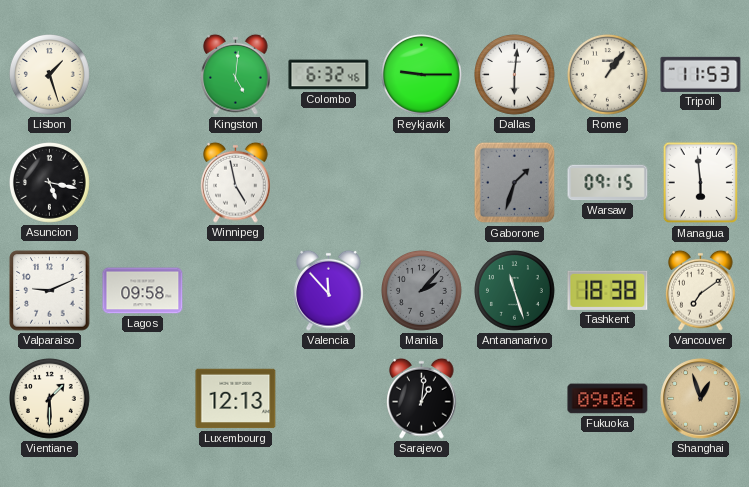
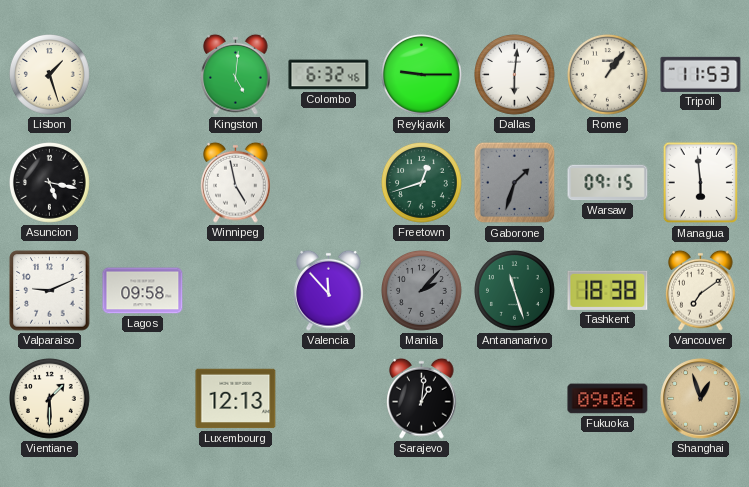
Freetown: none -> 12:42
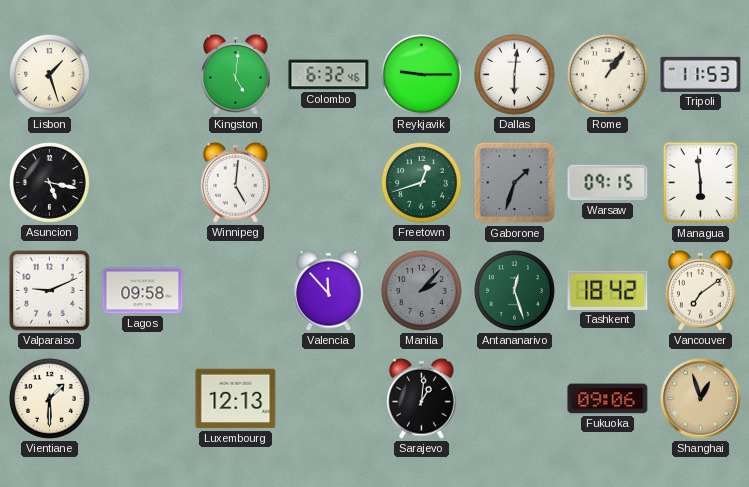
Winnipeg: 4:58 -> 5:01
Antananarivo: 11:27 -> 12:27
Tashkent: 18:38 -> 18:42
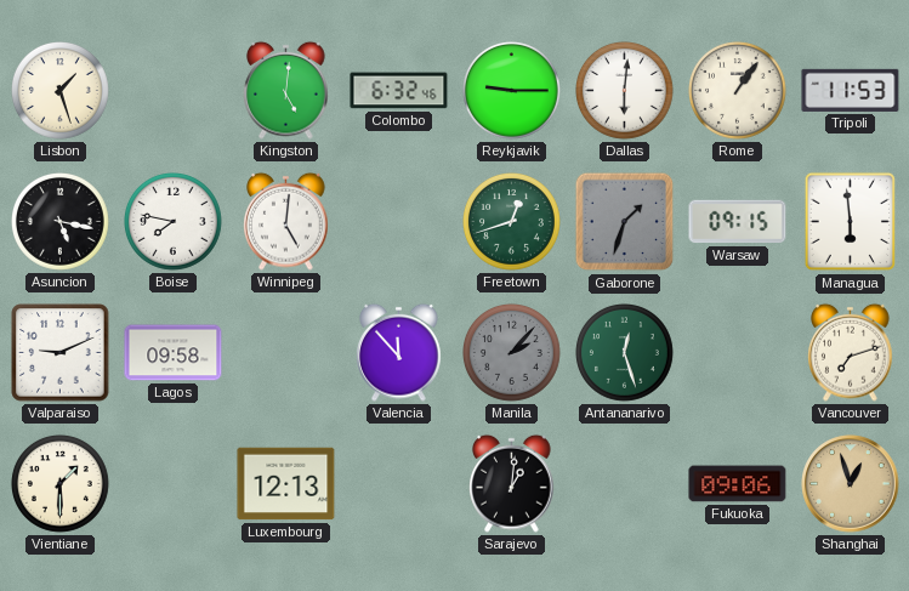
Boise: none -> 7:47
Tashkent: 18:42 -> none
Vancouver: 7:09 -> 7:12
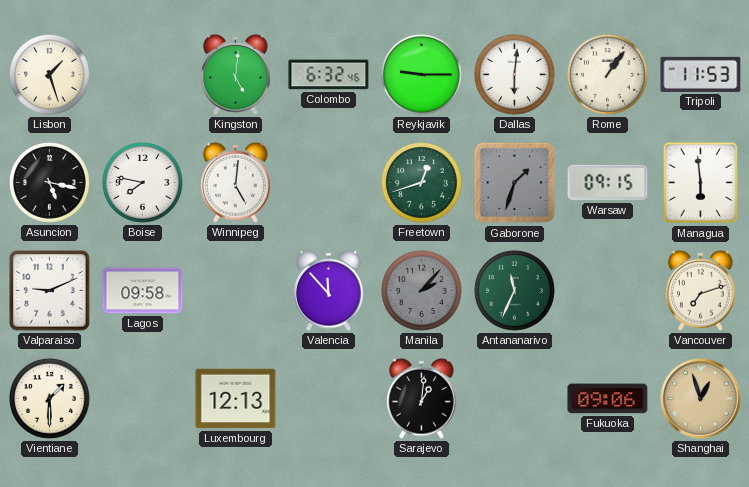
Antananarivo: 12:27 -> 11:34
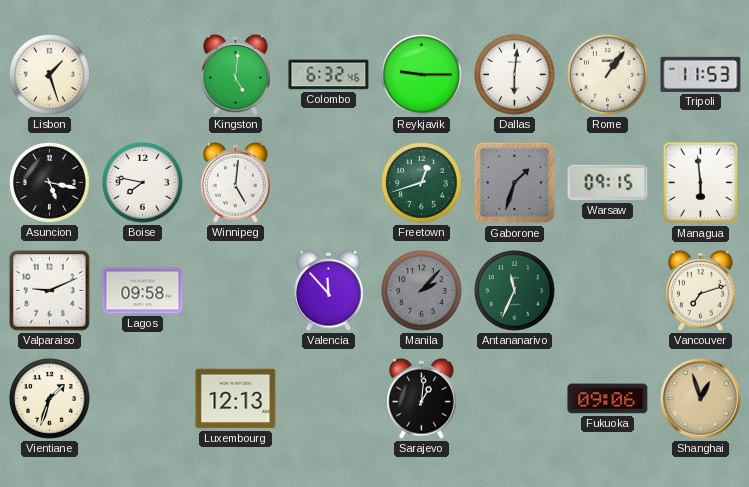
Vientiane: 1:30 -> 1:33
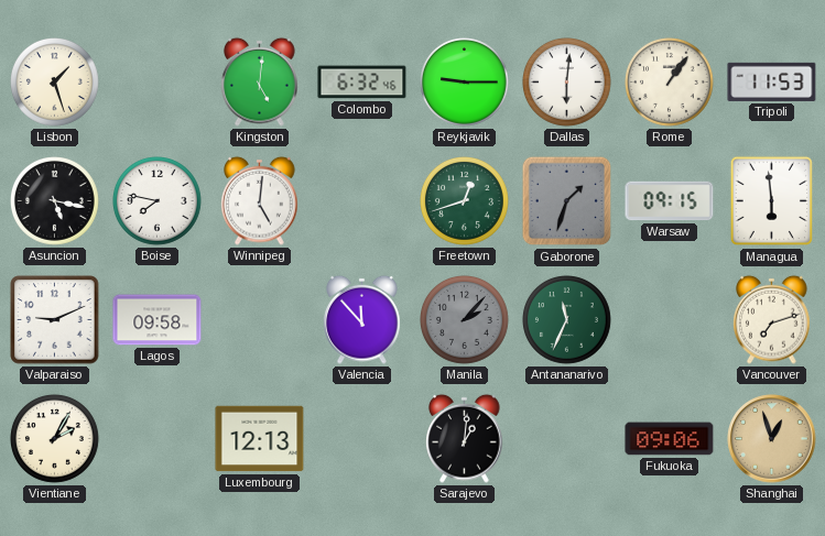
Vientiane: 1:33 -> 2:05
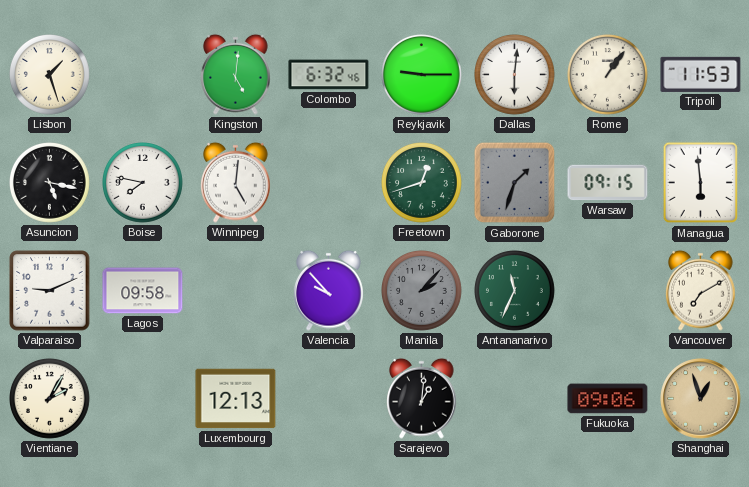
Valencia: 11:53 -> 9:53
Vancouver: 7:12 -> 7:10
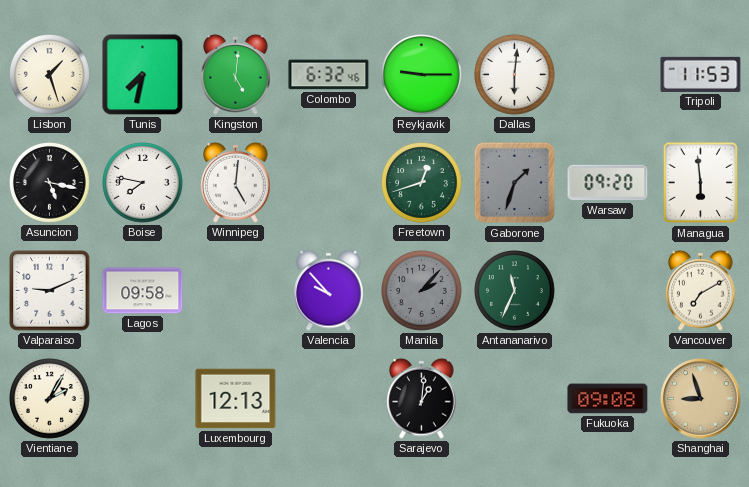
Tunis: none -> 7:32
Rome: 1:06 -> none
Warsaw: 09:15 -> 09:20
Fukuoka: 09:06 -> 09:08
Shanghai: 12:57 -> 8:57
